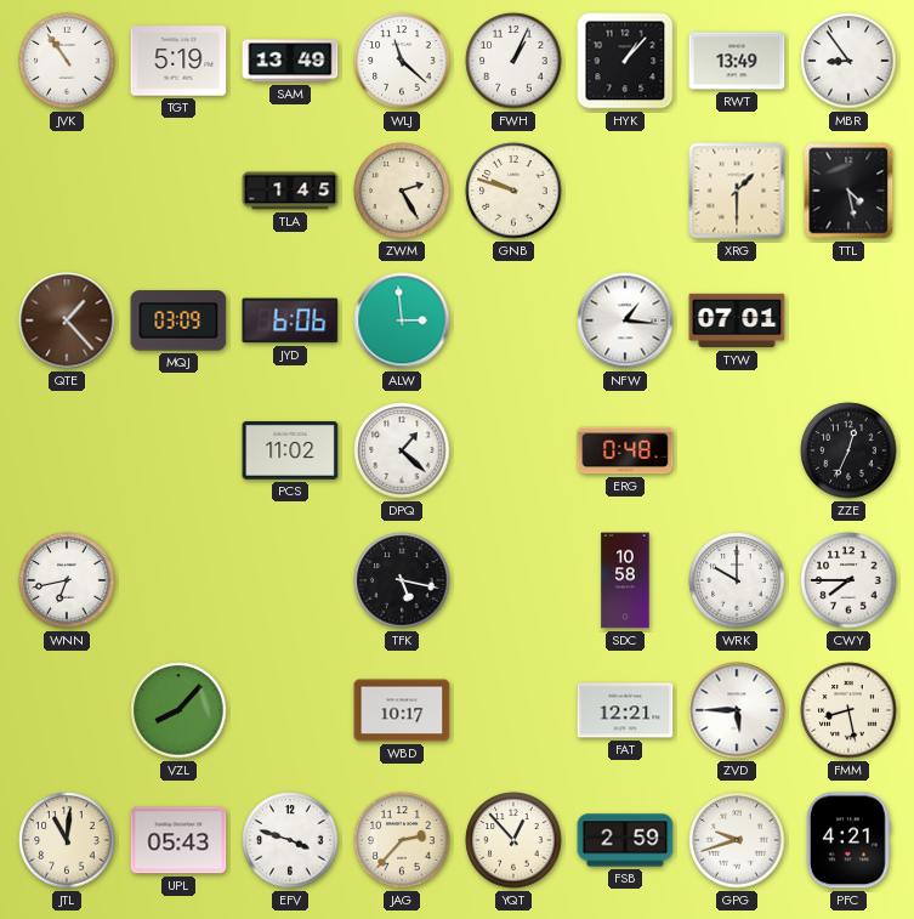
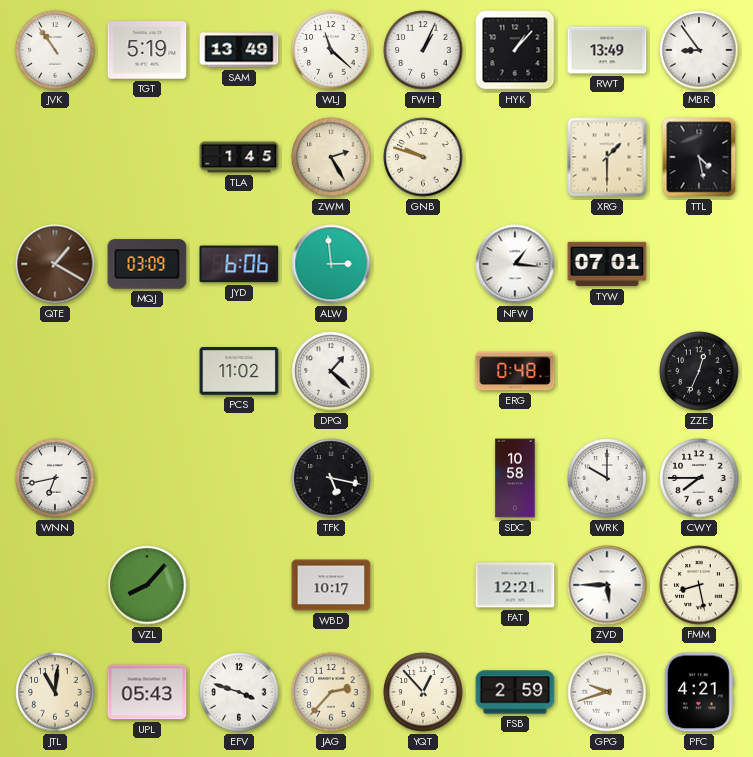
QTE: 1:23 -> 1:20
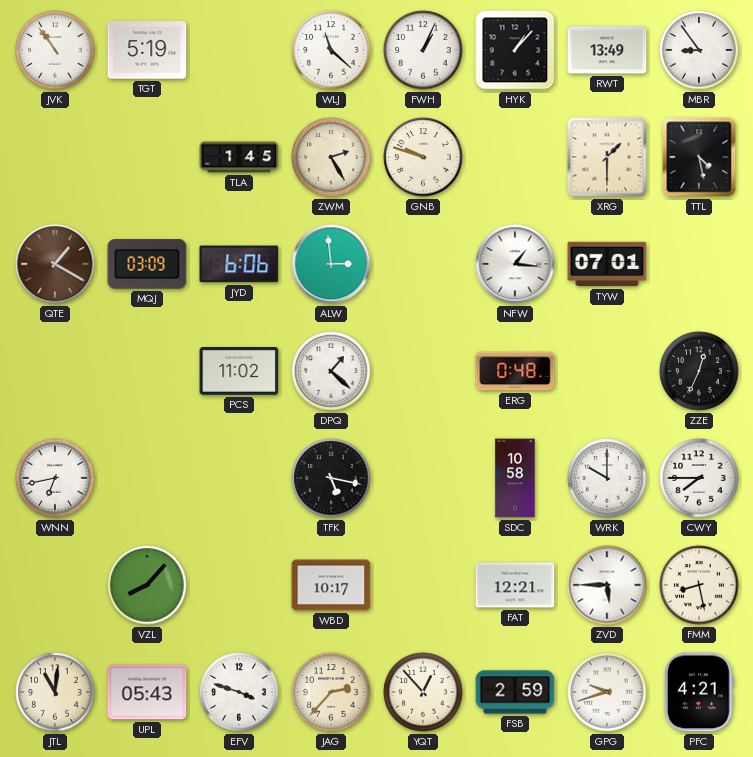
SAM: 13:49 -> none
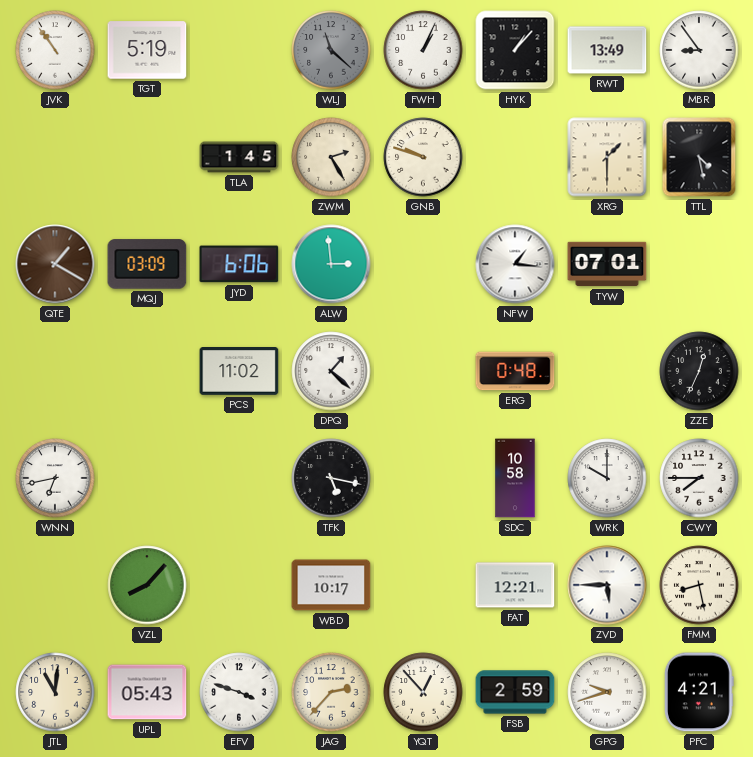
WLJ dial: white -> grey
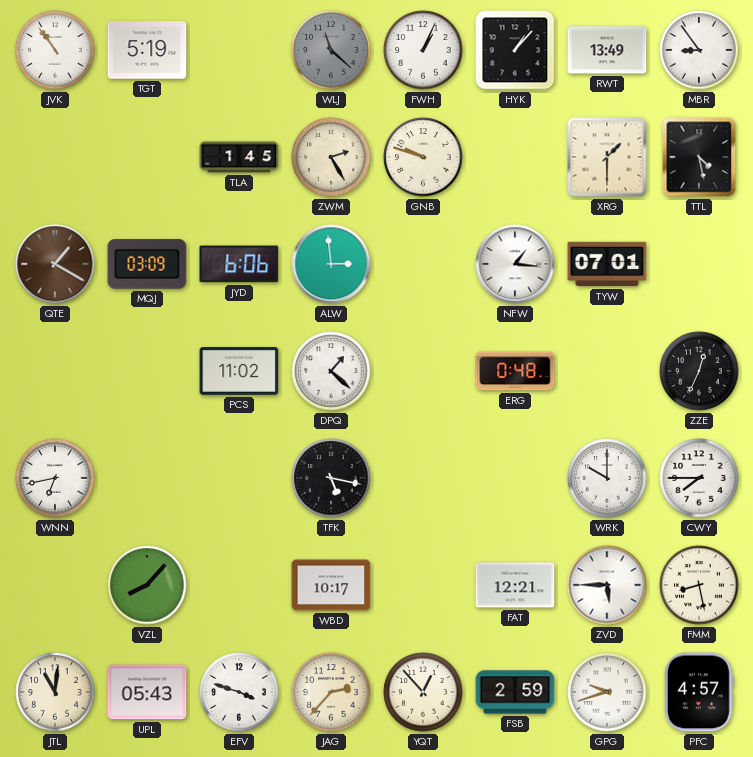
SDC: 10:58 -> none
PFC: 4:21 -> 4:57
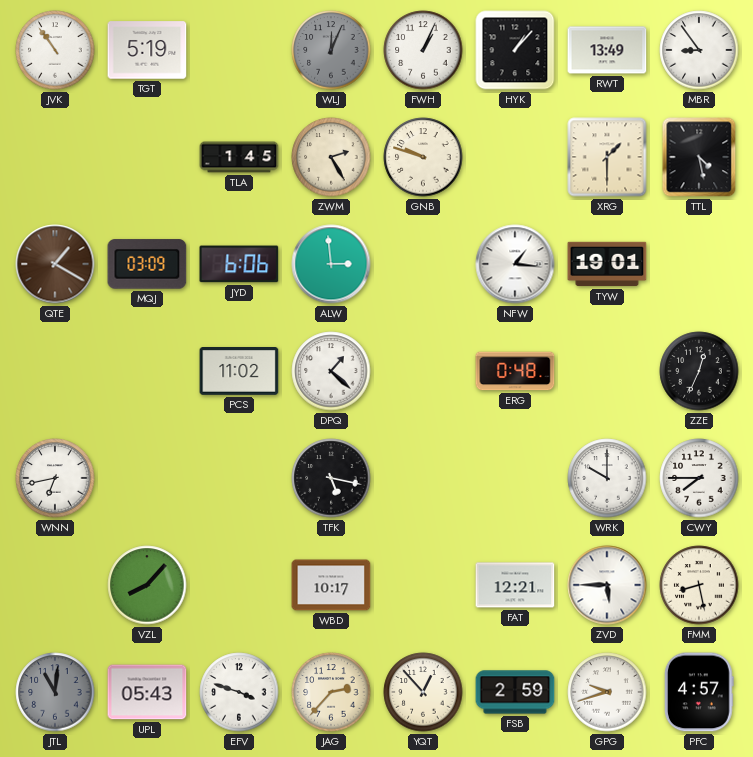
WLJ: 11:22 -> 12:04
TYW: 07:01 -> 19:01
JTL dial: cream -> grey
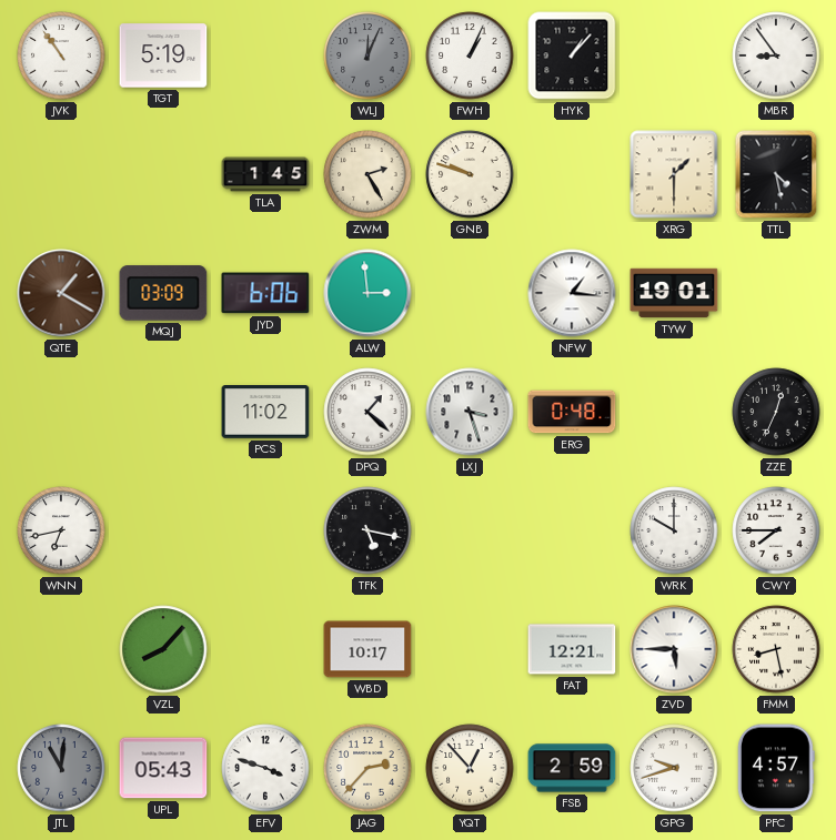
RWT: 13:49 -> none
LXJ: none -> 3:27
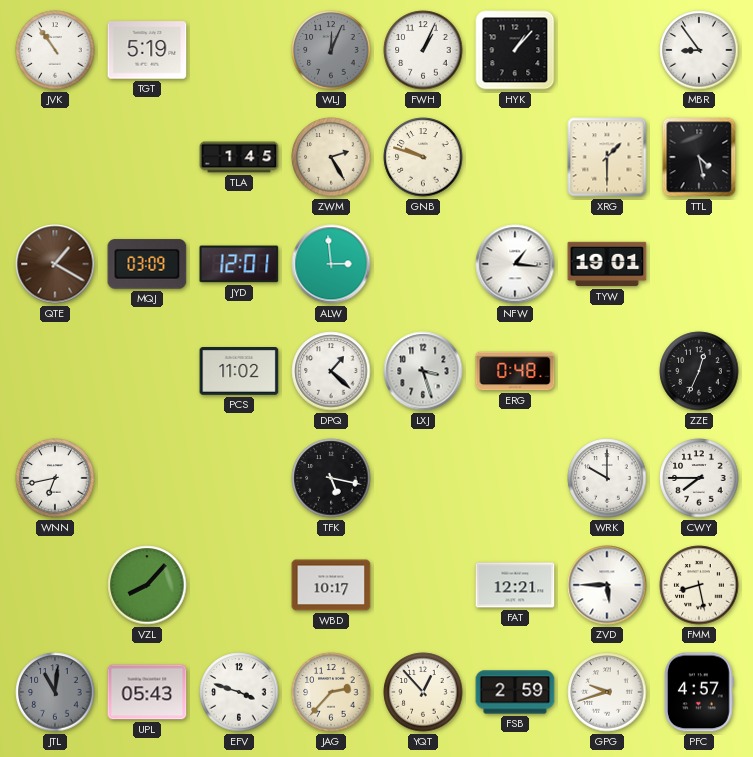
JYD: 6:06 -> 12:01
